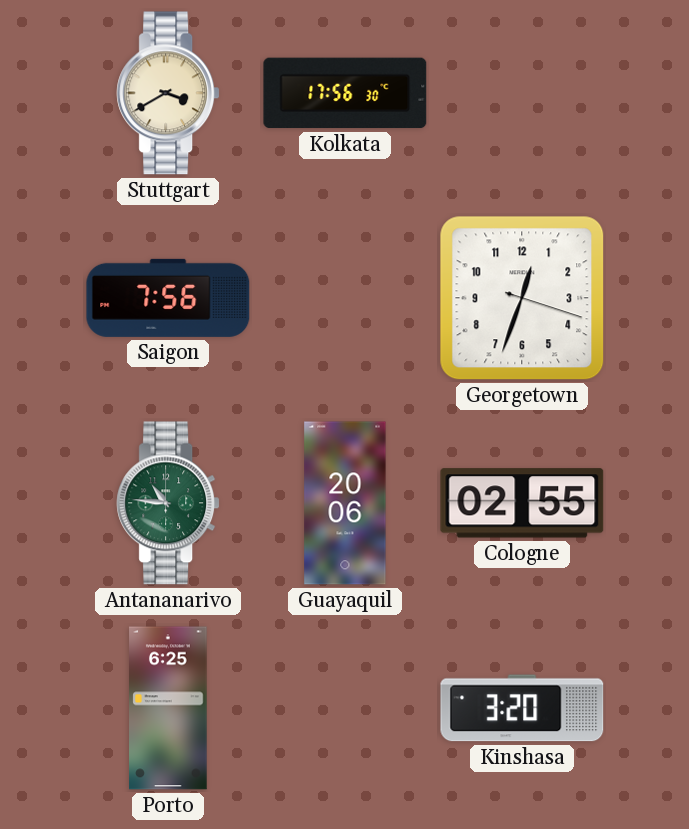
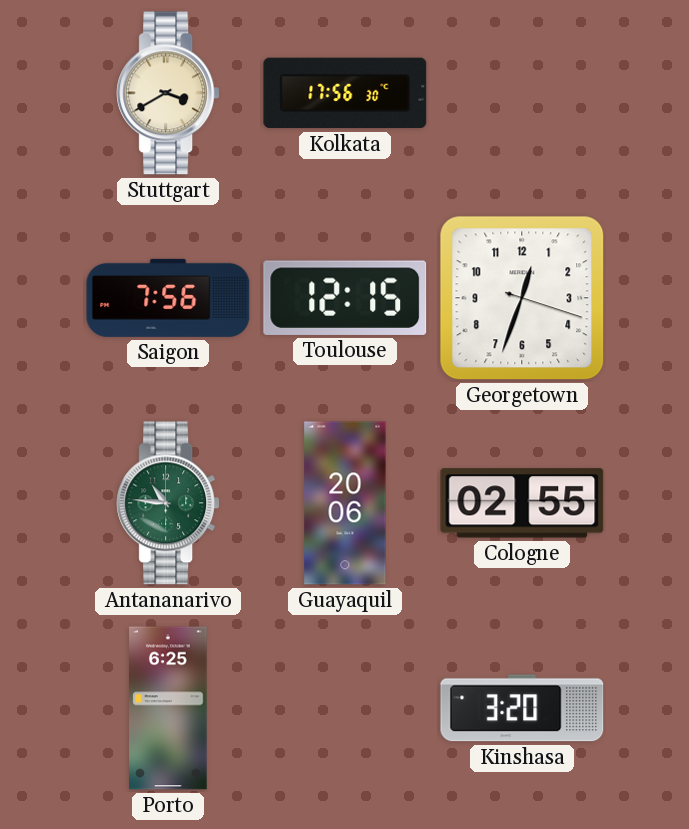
Toulouse: none -> 12:15
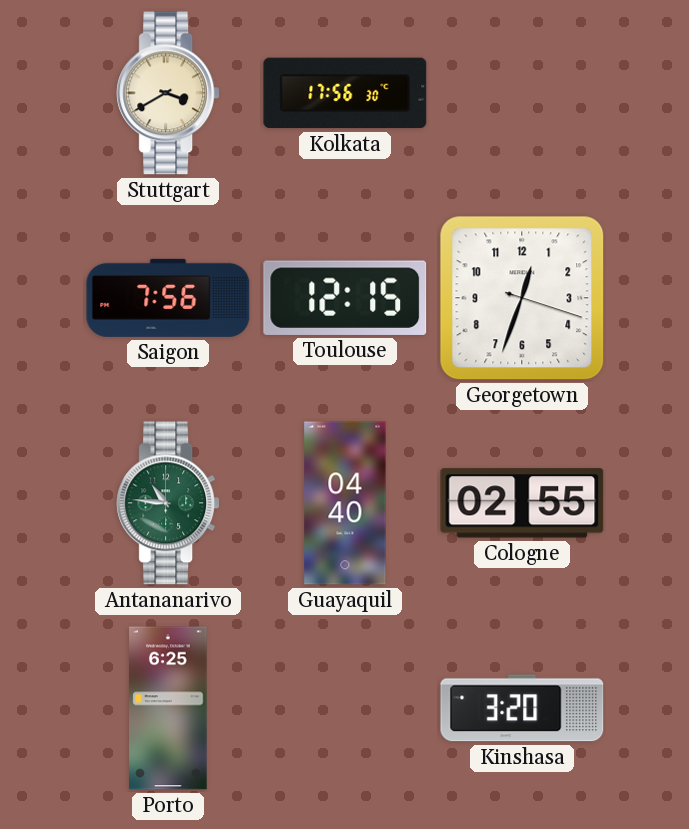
Guayaquil: 20:06 -> 04:40
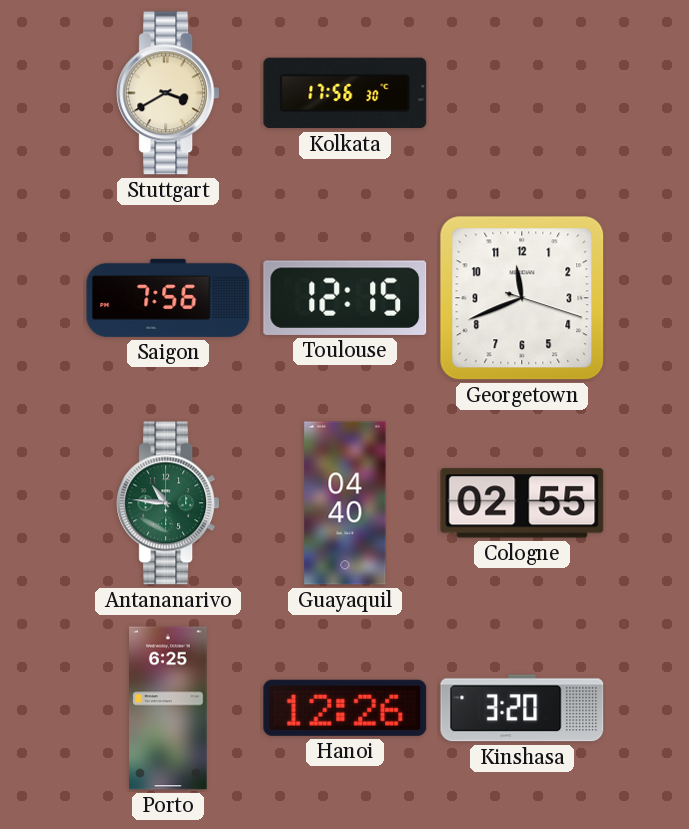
Georgetown: 12:33 -> 11:41
Hanoi: none -> 12:26
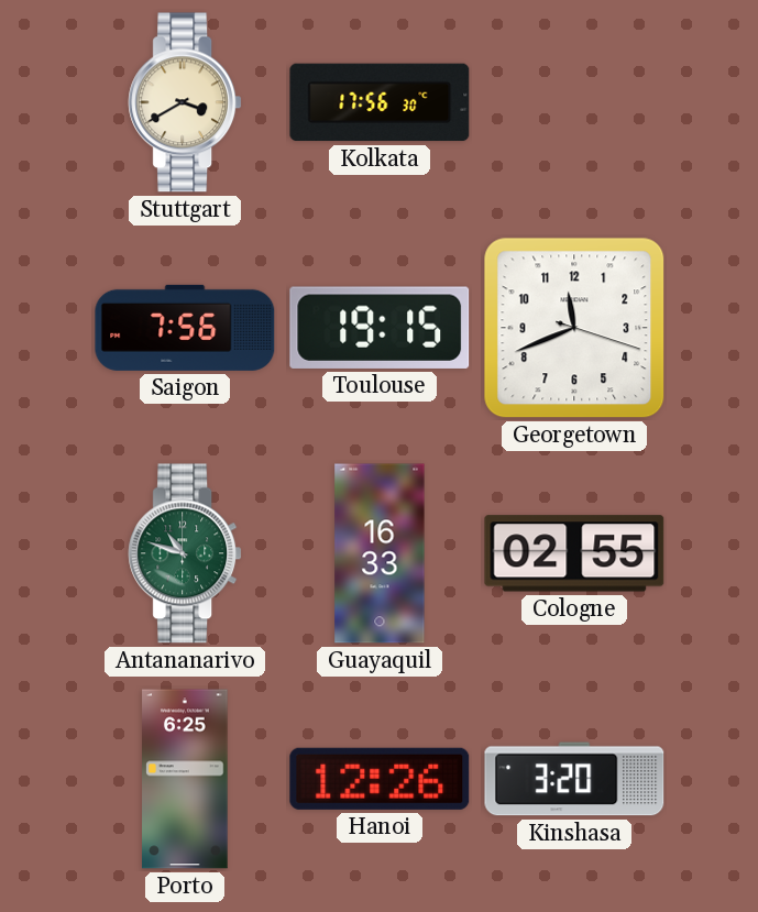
Toulouse: 12:15 -> 19:15
Antananarivo: 10:46 -> 10:48
Guayaquil: 04:40 -> 16:33
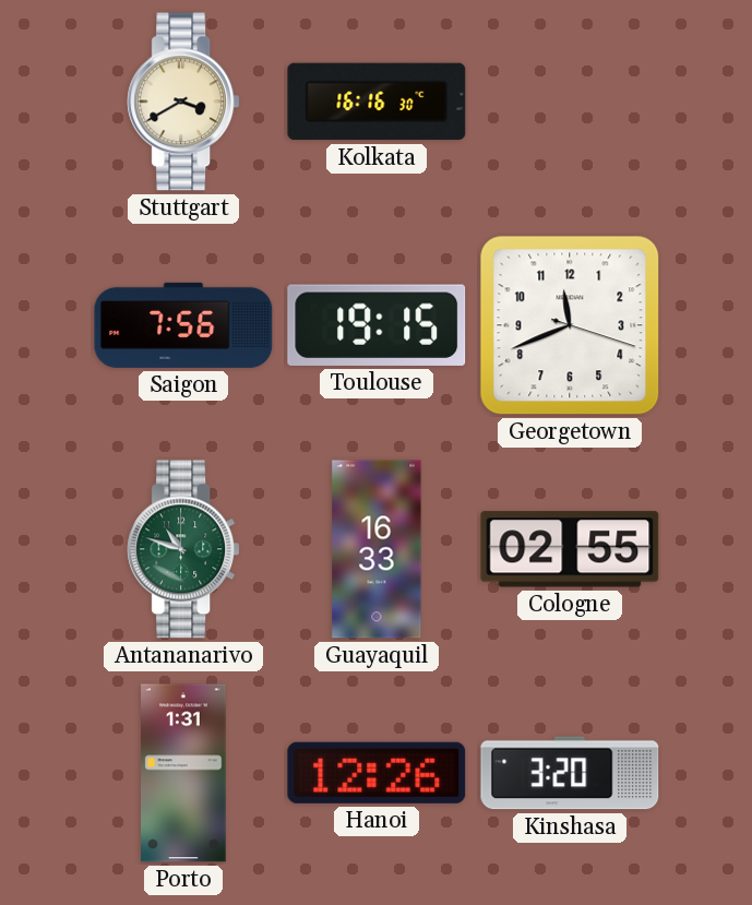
Kolkata: 17:56 -> 16:16
Porto: 6:25 -> 1:31
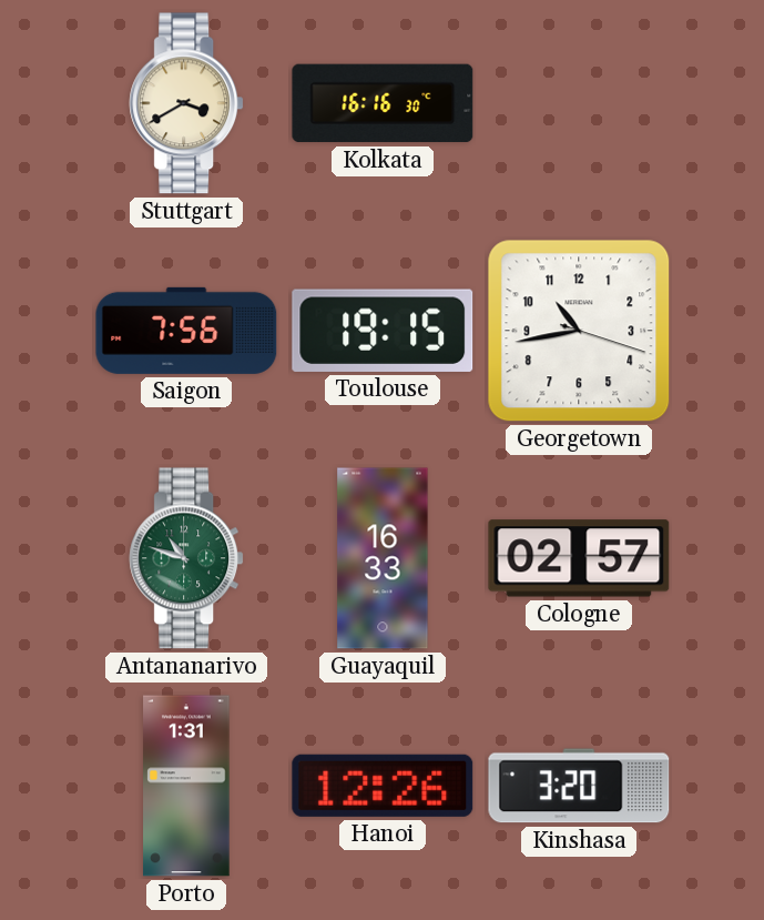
Georgetown: 11:41 -> 10:43
Cologne: 02:55 -> 02:57
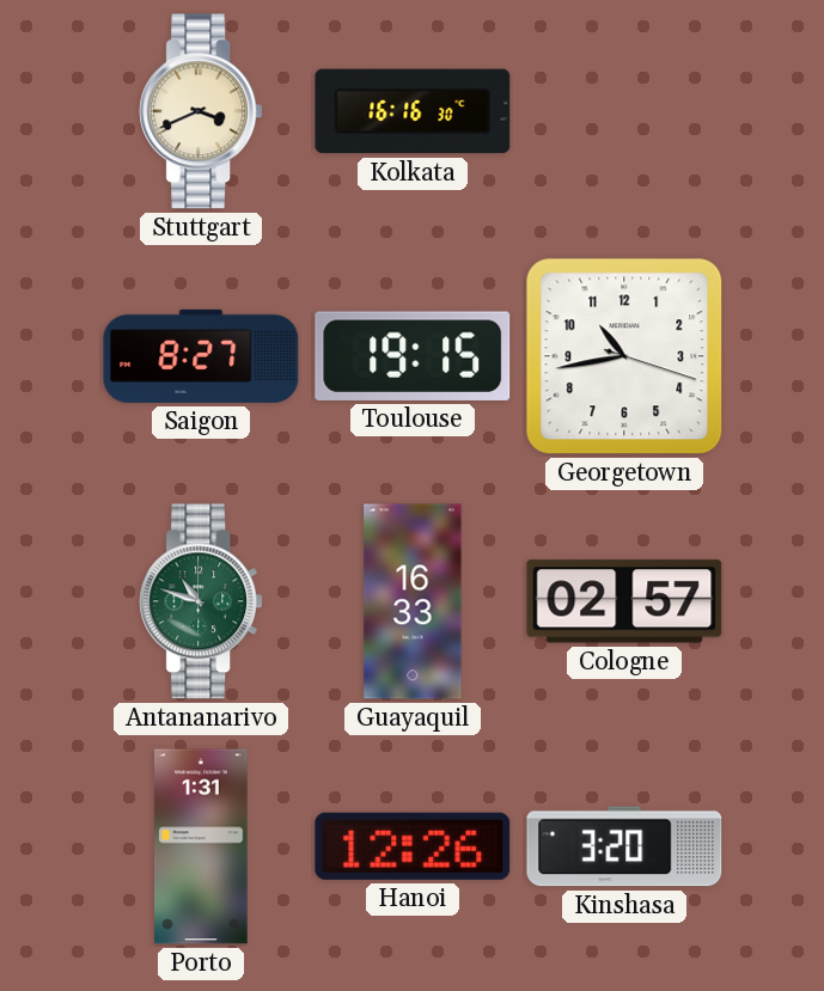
Stuttgart: 3:40 -> 3:41
Saigon: 7:56 -> 8:27
